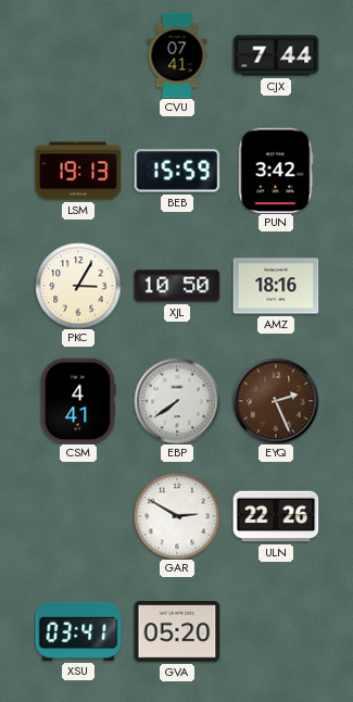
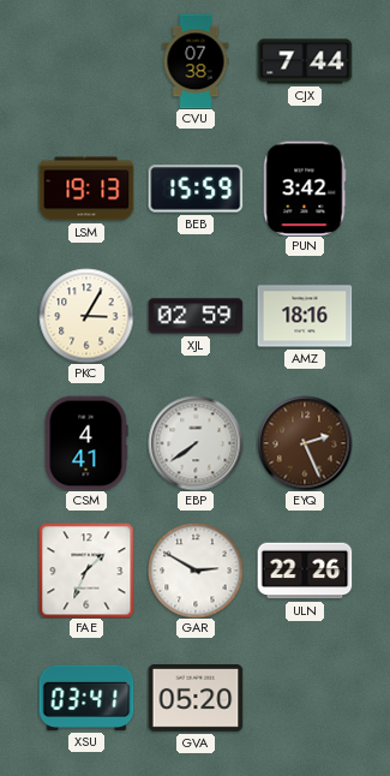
CVU: 07:41 -> 07:38
XJL: 10:50 -> 02:59
FAE: none -> 1:34
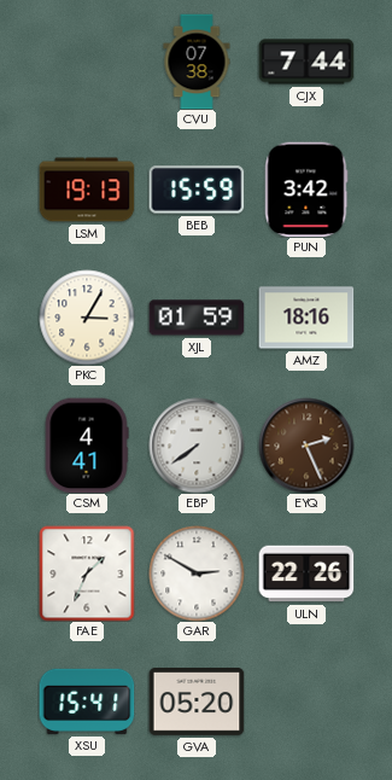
XJL: 02:59 -> 01:59
XSU: 03:41 -> 15:41
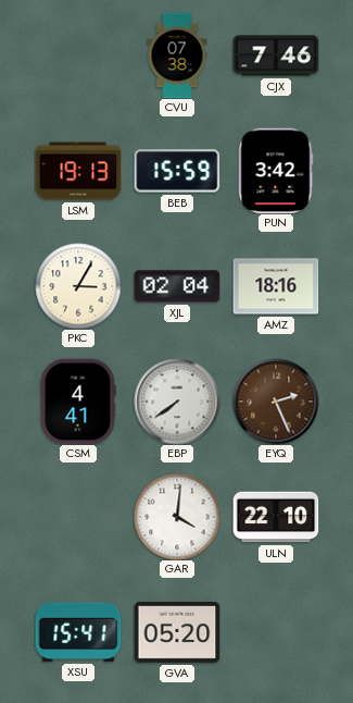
CJX: 7:44 -> 7:46
XJL: 01:59 -> 02:04
FAE: 1:34 -> none
GAR: 2:50 -> 4:01
ULN: 22:26 -> 22:10
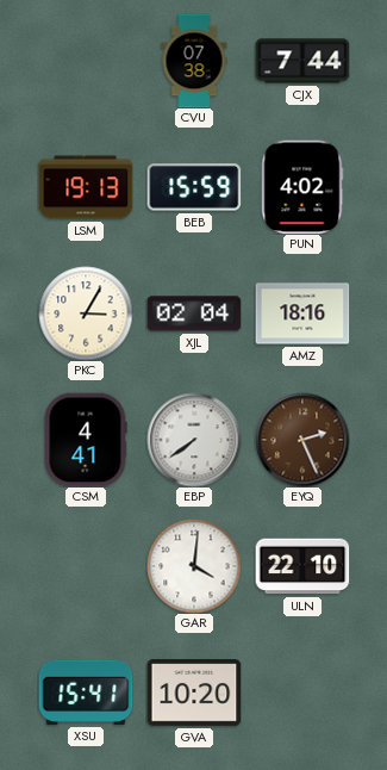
CJX: 7:46 -> 7:44
PUN: 3:42 -> 4:02
GVA: 05:20 -> 10:20
